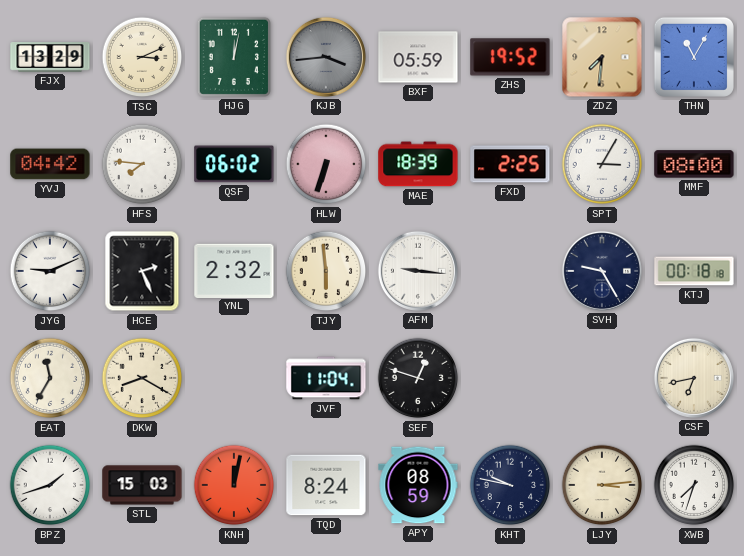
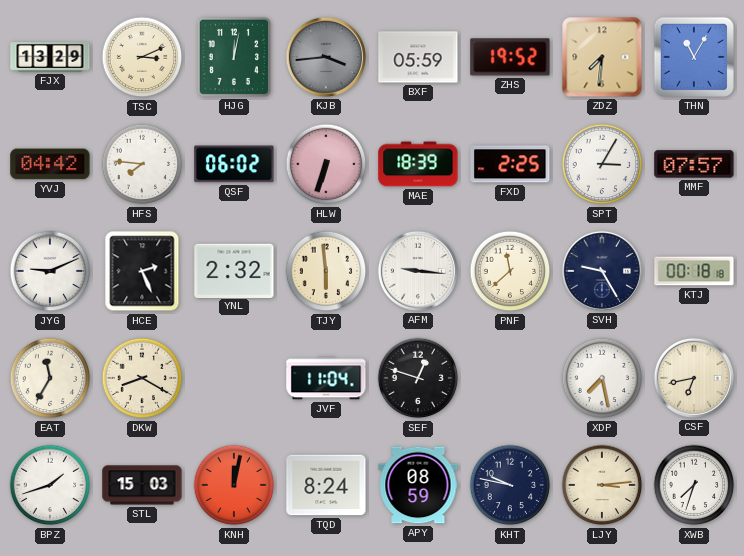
MMF: 08:00 -> 07:57
PNF: none -> 11:38
XDP: none -> 7:28
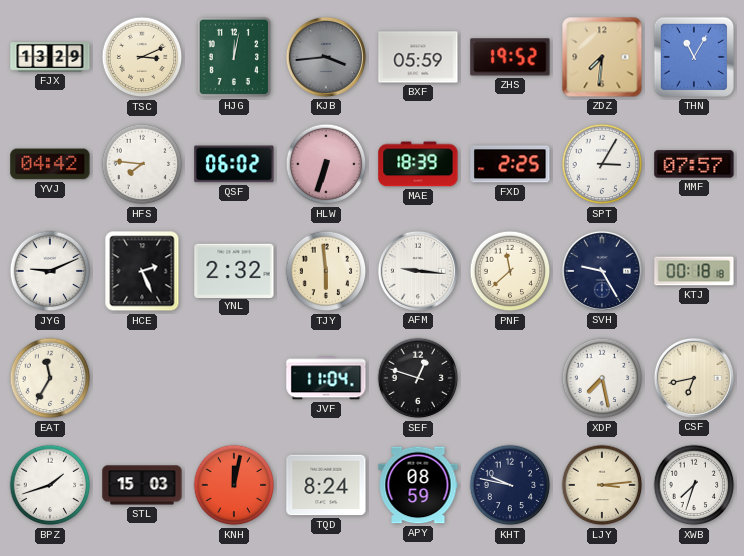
DKW: 8:20 -> none
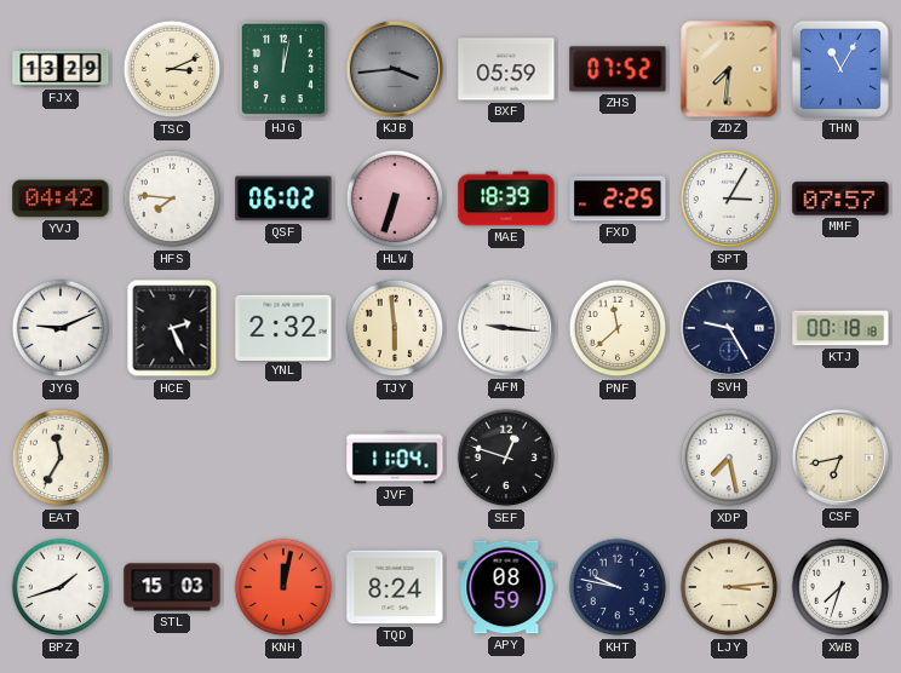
ZHS: 19:52 -> 07:52
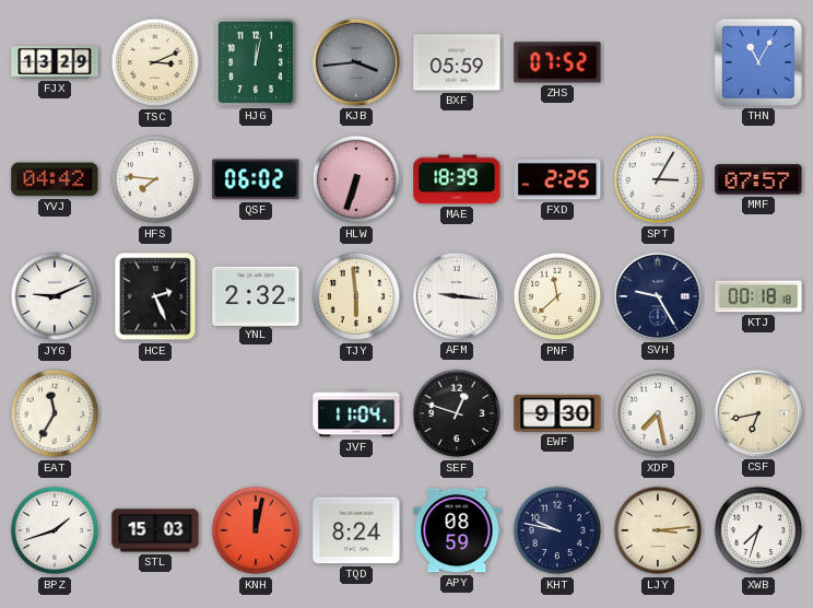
ZDZ: 7:31 -> none
EWF: none -> 9:30
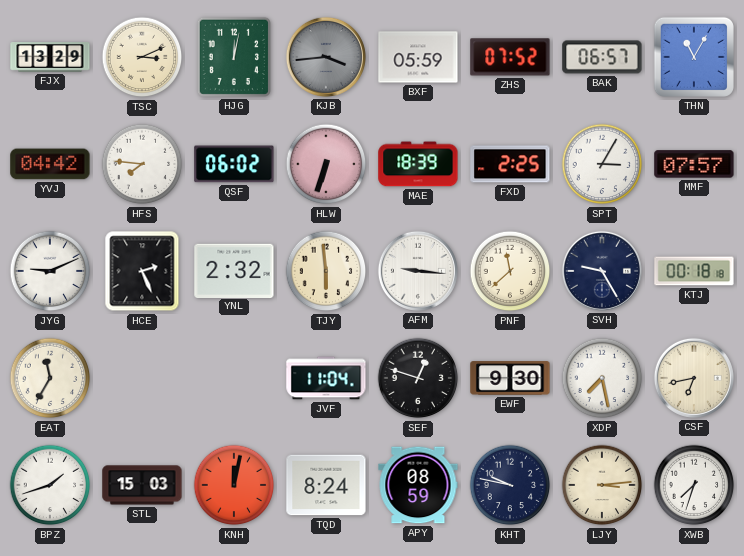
BAK: none -> 06:57
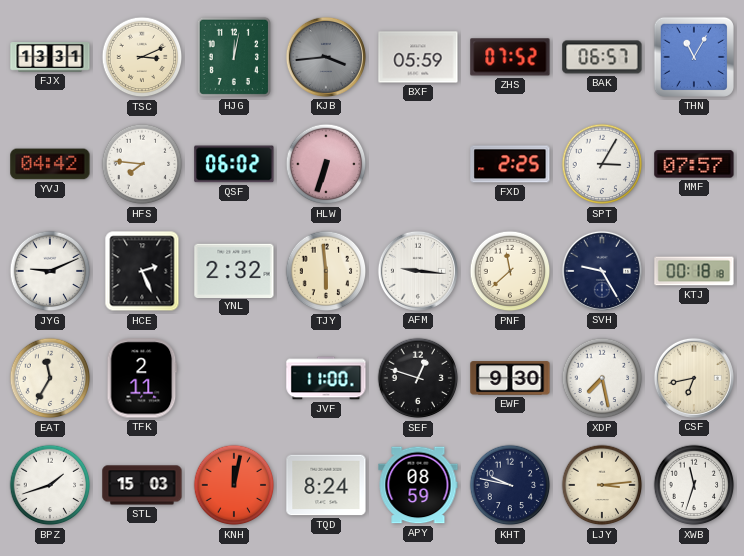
FJX: 13:29 -> 13:31
MAE: 18:39 -> none
TFK: none -> 2:11
JVF: 11:04 -> 11:00
XWB: 7:33 -> 11:33
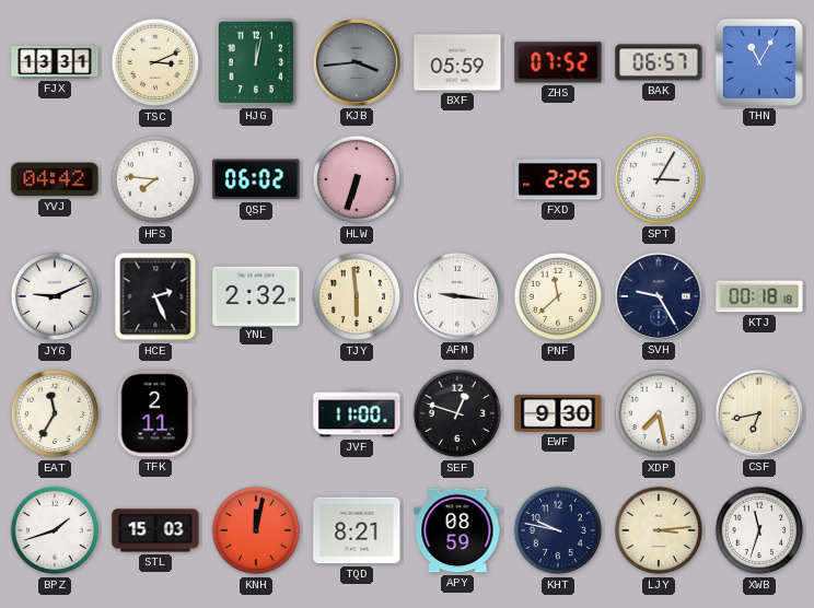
MMF: 07:57 -> none
TQD: 8:24 -> 8:21
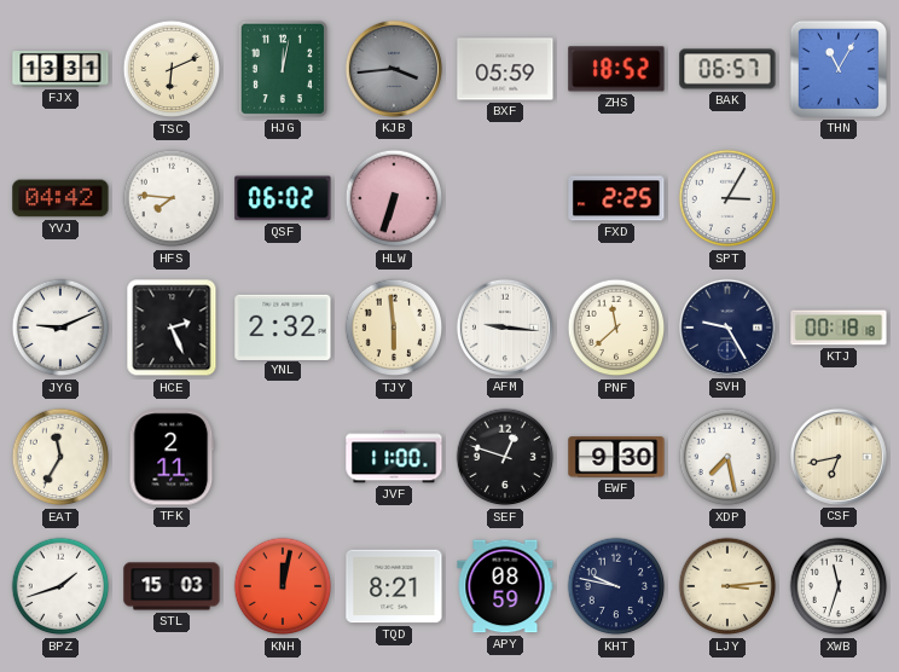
TSC: 3:11 -> 6:11
ZHS: 07:52 -> 18:52
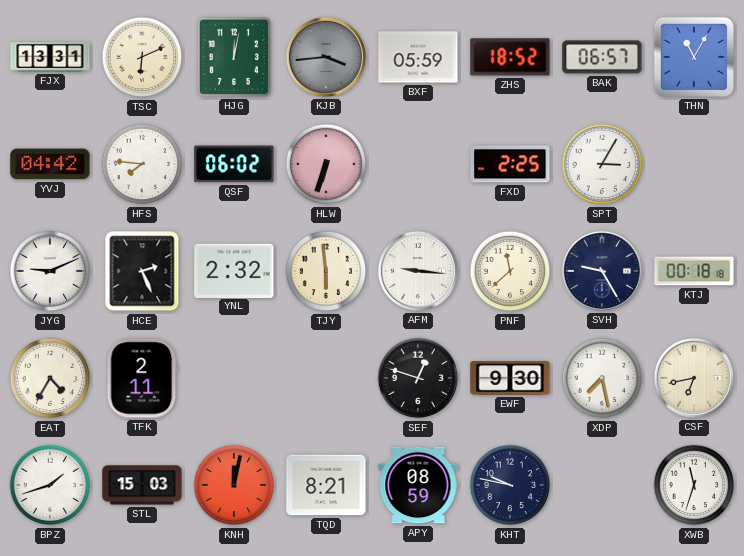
EAT: 11:35 -> 4:35
JVF: 11:00 -> none
LJY: 3:14 -> none
